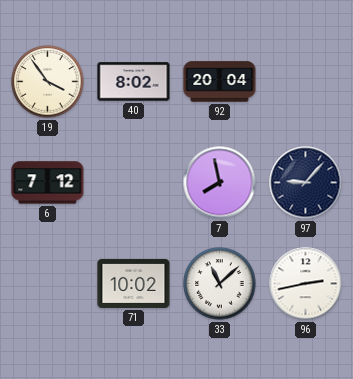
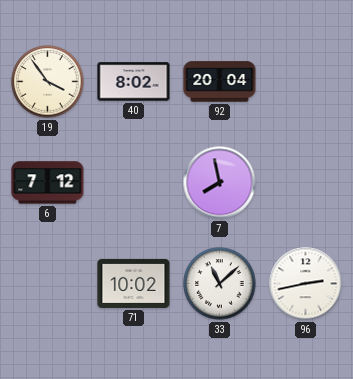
97: 9:07 -> none
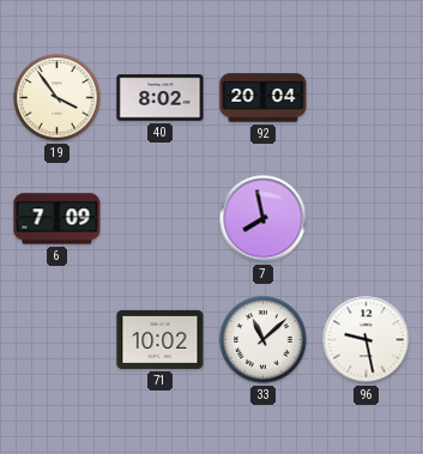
6: 7:12 -> 7:09
96: 2:43 -> 9:28
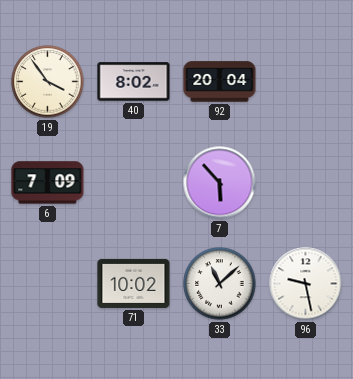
7: 7:58 -> 5:53
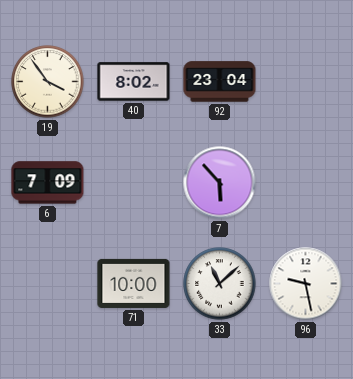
92: 20:04 -> 23:04
71: 10:02 -> 10:00
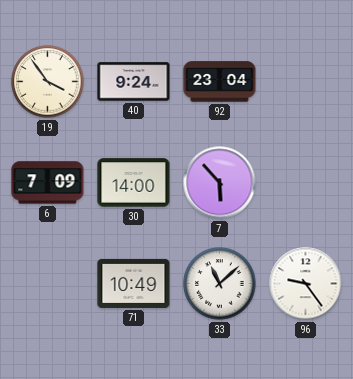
40: 8:02 -> 9:24
30: none -> 14:00
71: 10:00 -> 10:49
96: 9:28 -> 9:24
